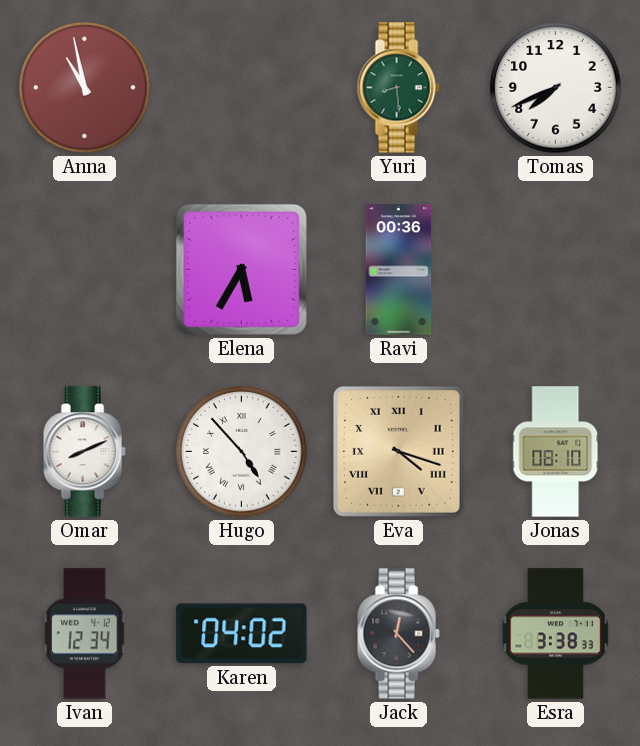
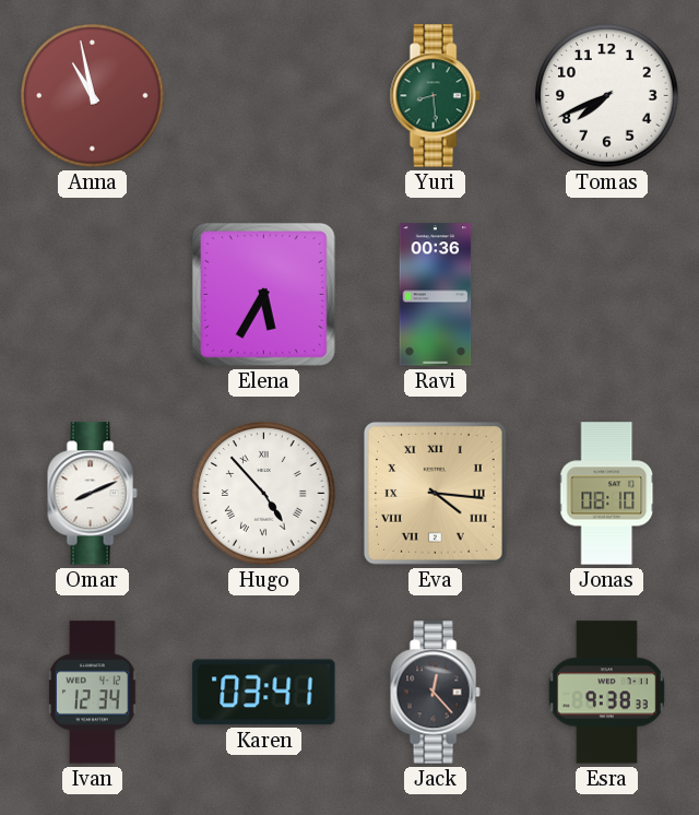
Eva: 4:18 -> 4:16
Karen: 04:02 -> 03:41
Esra: 3:38 -> 9:38
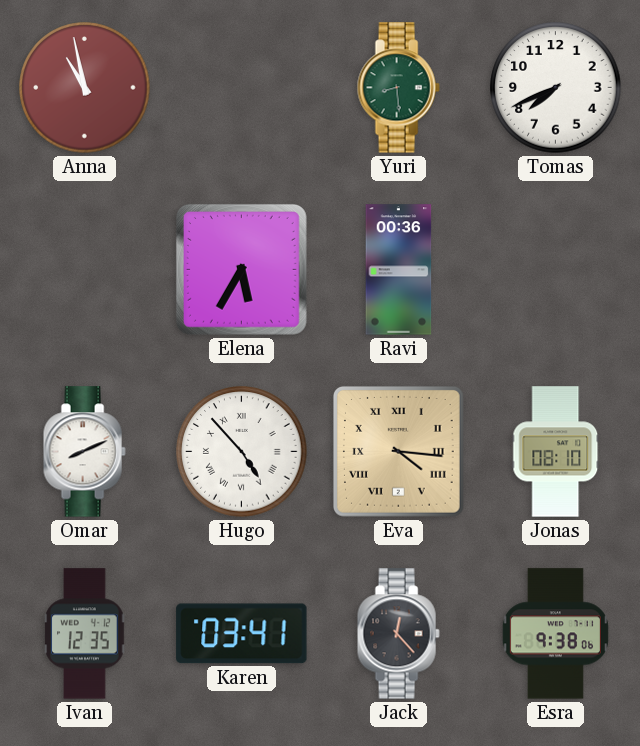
Ivan: 12:34 -> 12:35
Esra: 9:38:33 -> 9:38:06
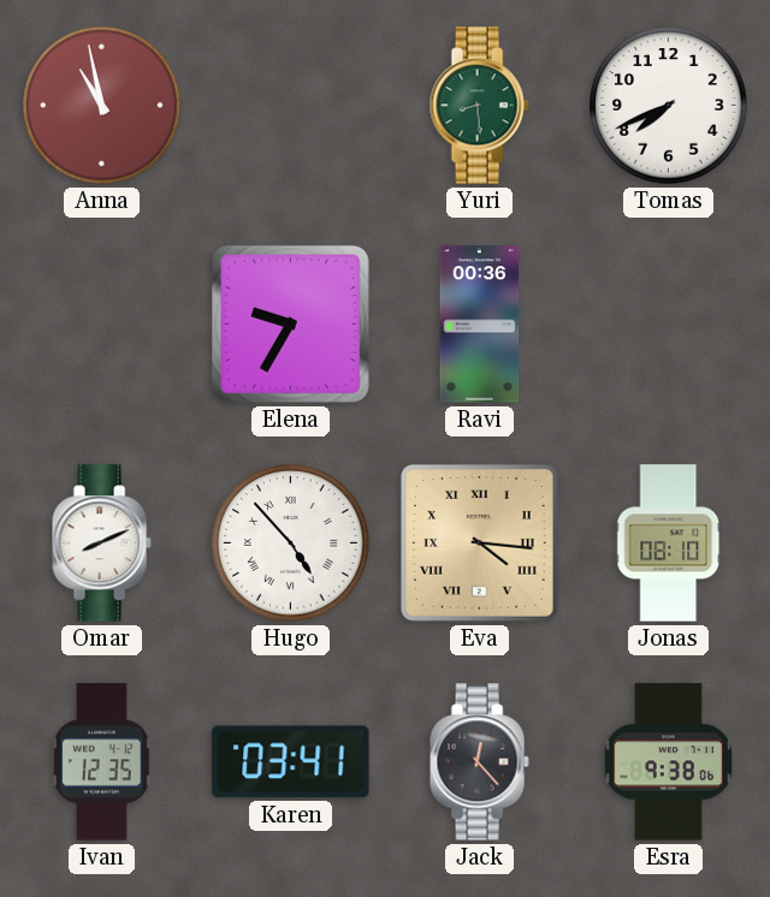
Elena: 5:35 -> 9:35
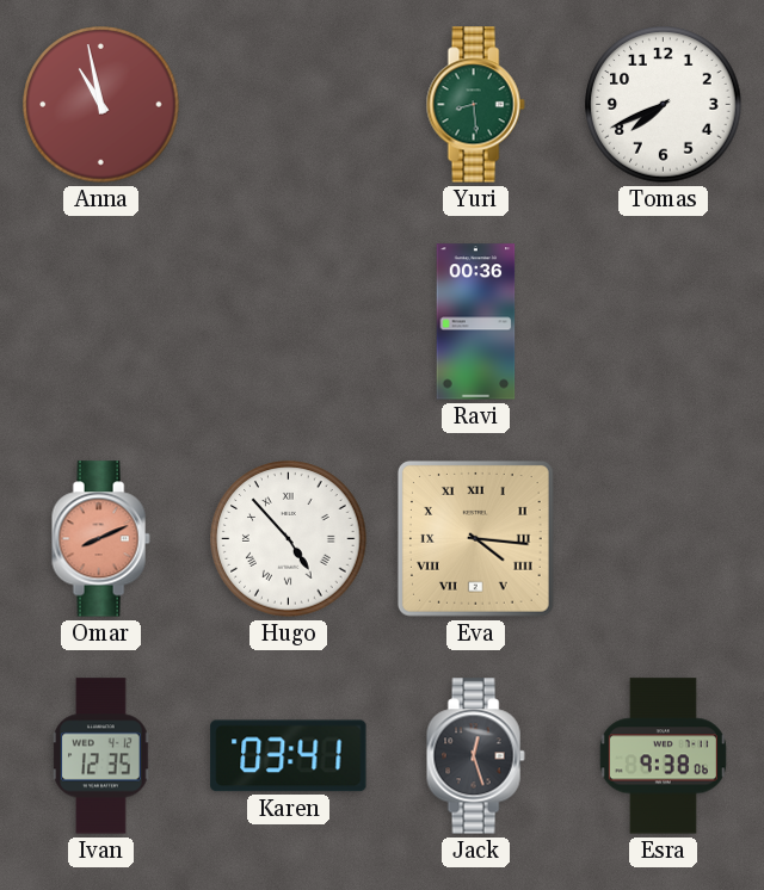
Elena: 9:35 -> none
Omar dial: white -> salmon
Jonas: 08:10 -> none
Jack: 12:23 -> 12:27
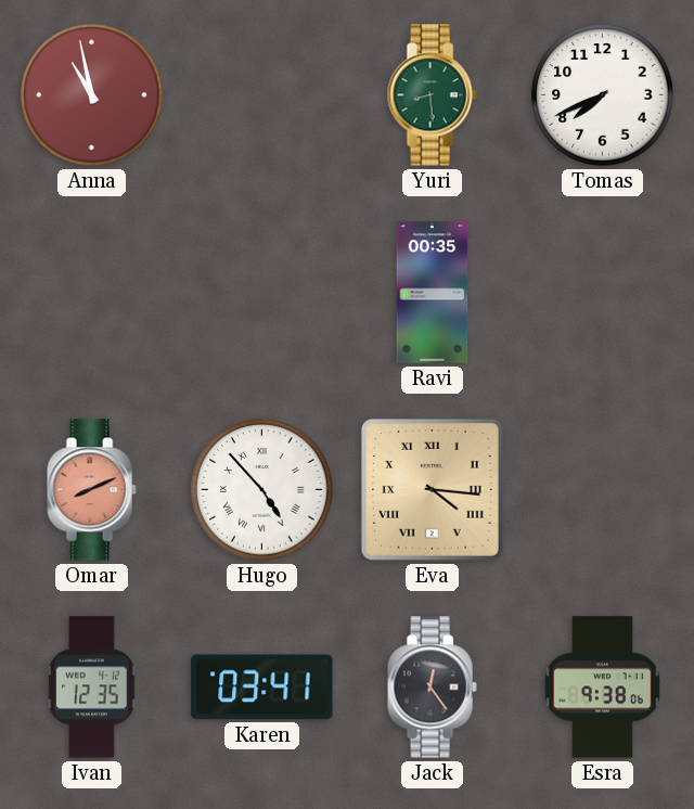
Ravi: 00:36 -> 00:35
Jack: 12:27 -> 12:24
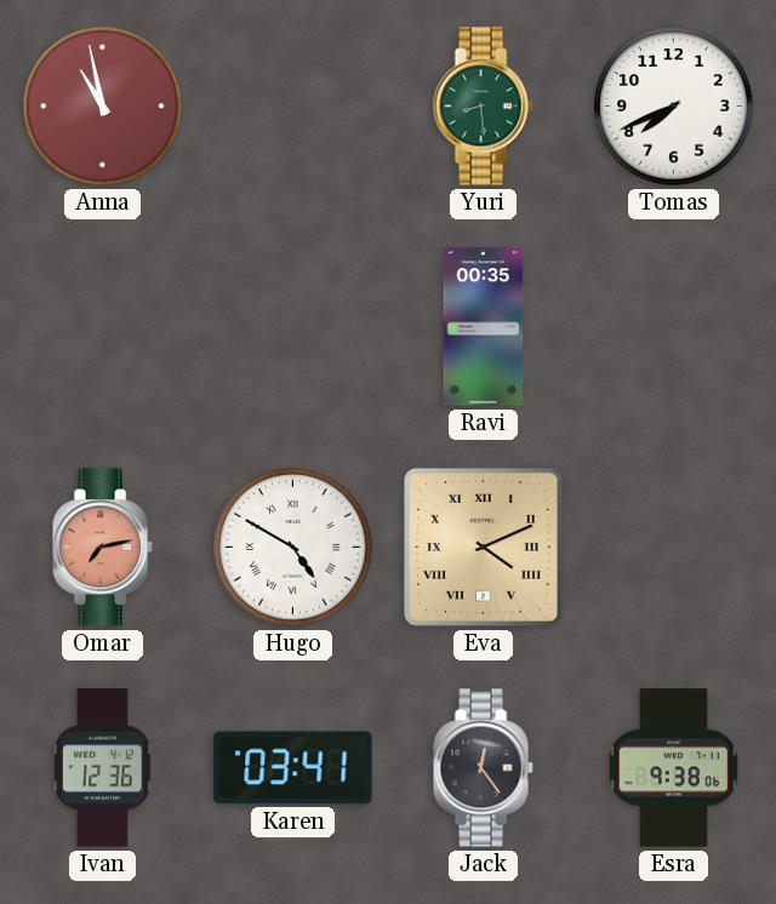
Omar: 8:11 -> 7:13
Hugo: 4:53 -> 4:50
Eva: 4:16 -> 4:11
Ivan: 12:35 -> 12:36
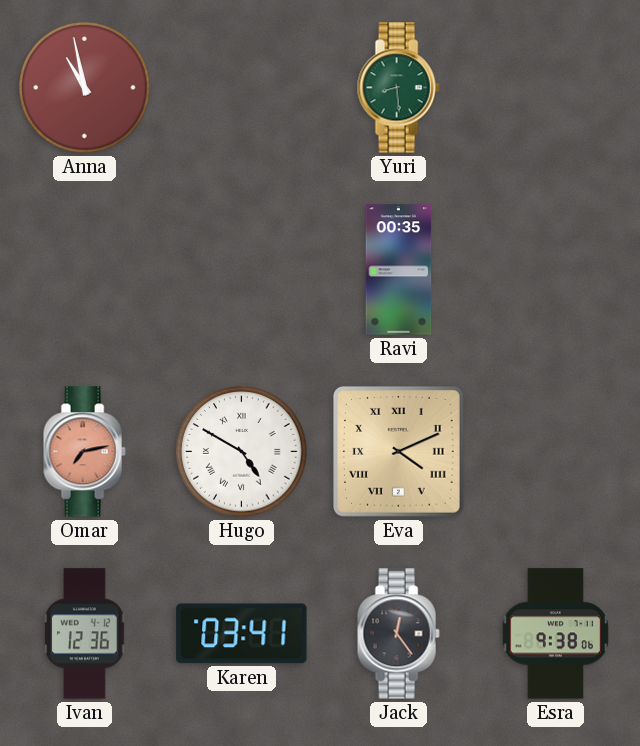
Tomas: 7:41 -> none
